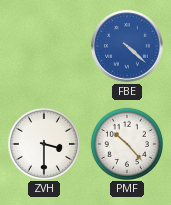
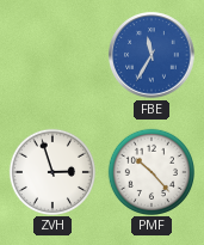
FBE: 4:22 -> 11:35
ZVH: 3:30 -> 2:57
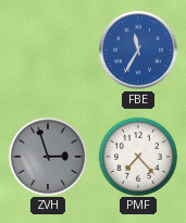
ZVH dial: white -> grey
PMF: 10:23 -> 7:23
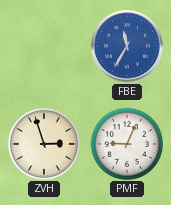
ZVH dial: grey -> cream
PMF: 7:23 -> 9:04
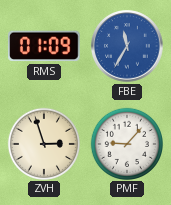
RMS: none -> 01:09
PMF: 9:04 -> 9:07
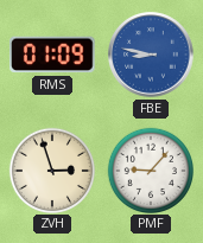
FBE: 11:35 -> 8:47
